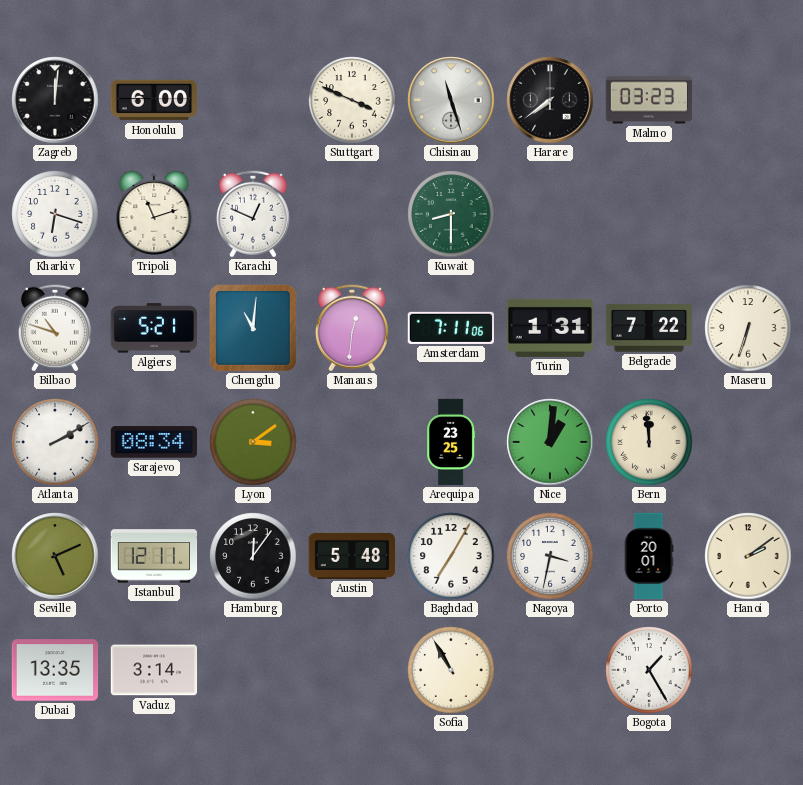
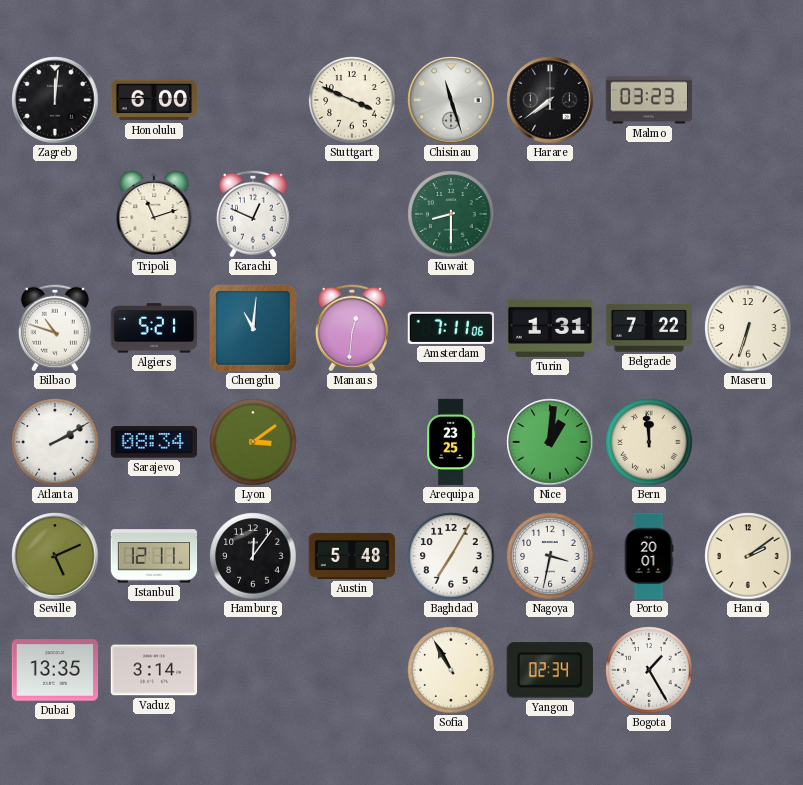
Kharkiv: 6:18 -> none
Yangon: none -> 02:34
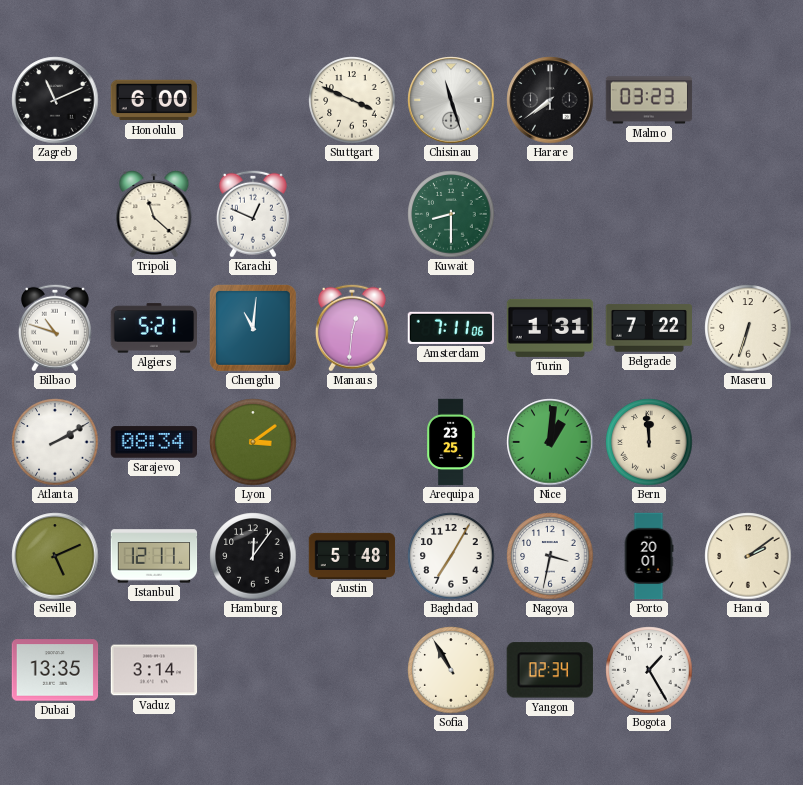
Zagreb: 12:01 -> 11:11
Tripoli: 11:12 -> 11:22
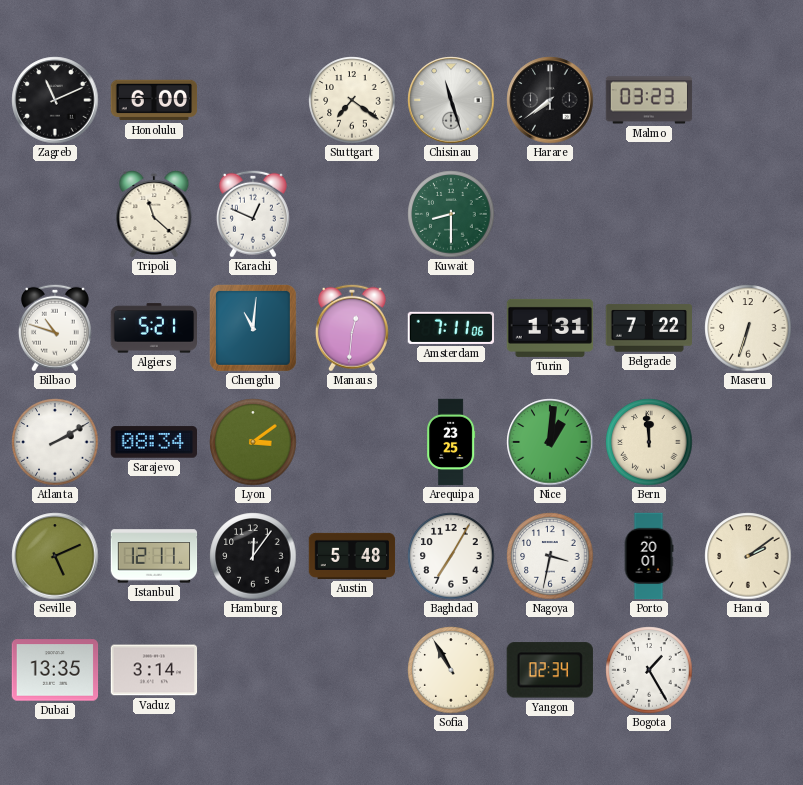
Stuttgart: 3:49 -> 7:21
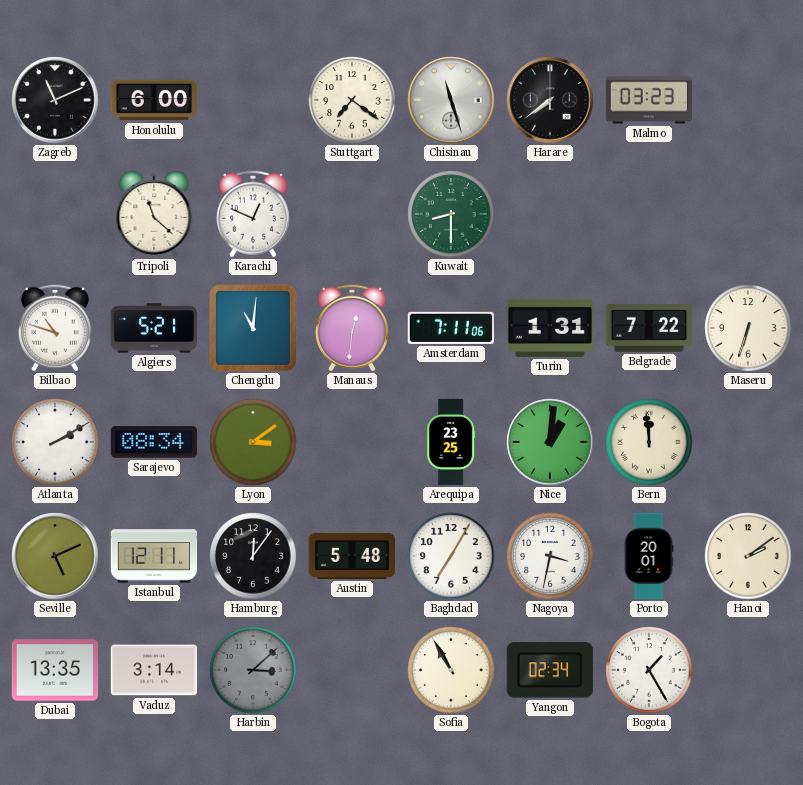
Harbin: none -> 3:08
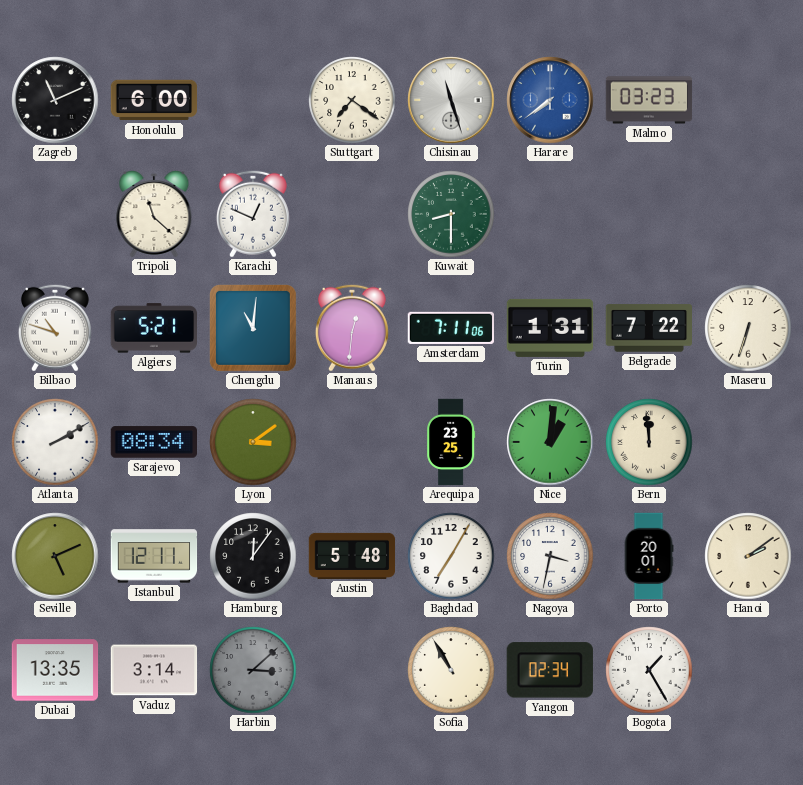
Harare dial: black -> blue
